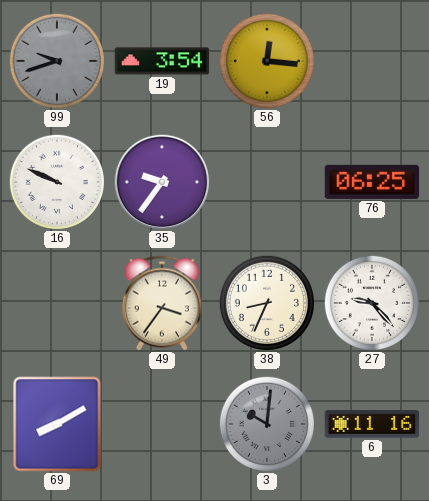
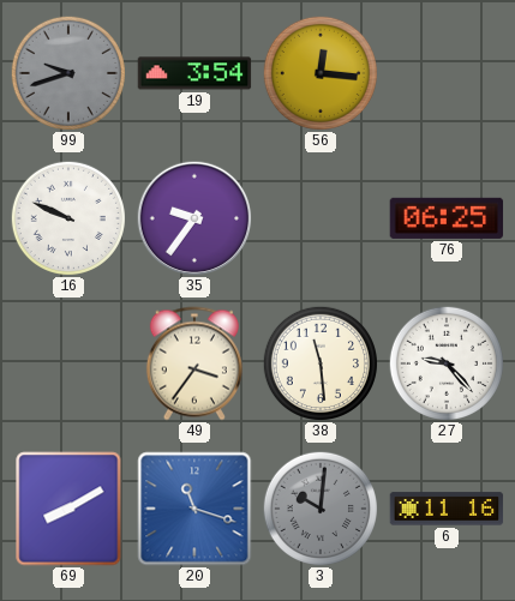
38: 8:34 -> 11:29
20: none -> 11:18
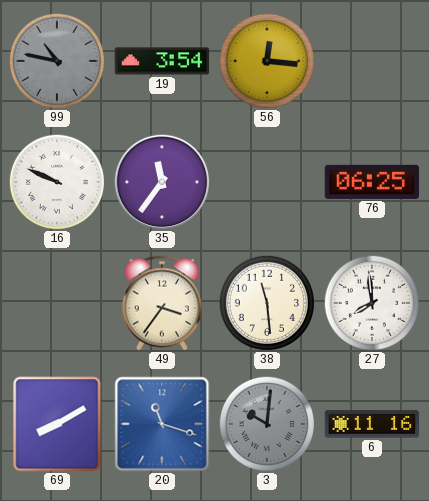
99: 9:42 -> 10:47
35: 9:36 -> 11:36
27: 9:23 -> 7:59
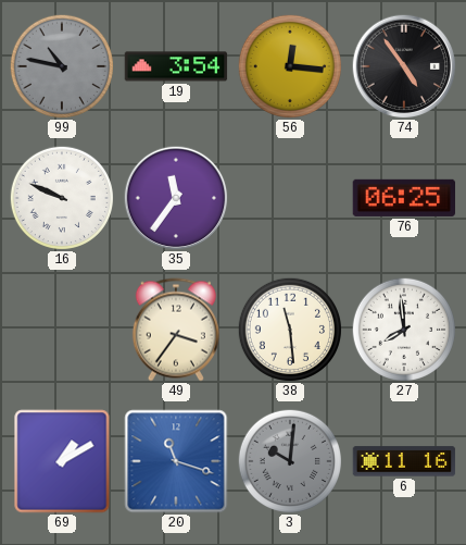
74: none -> 4:54
69: 8:10 -> 1:10
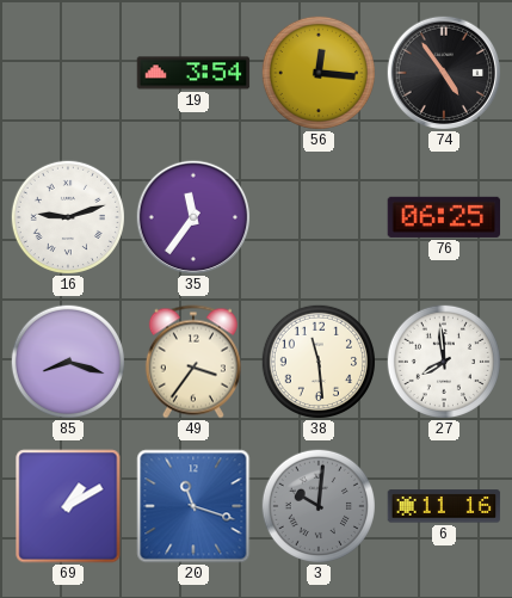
99: 10:47 -> none
16: 9:49 -> 9:12
85: none -> 8:18
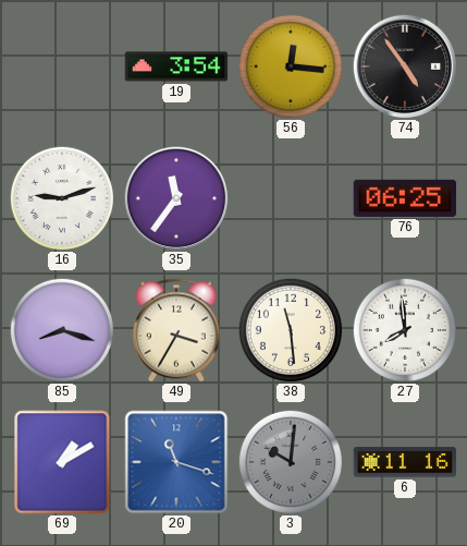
49: 3:36 -> 3:35
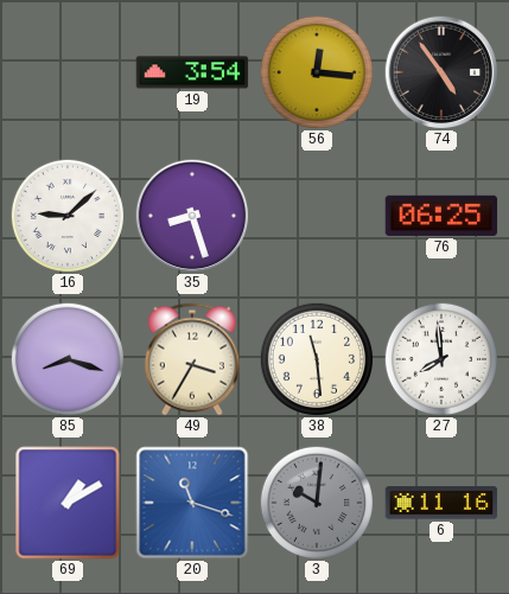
16: 9:12 -> 9:08
35: 11:36 -> 8:27
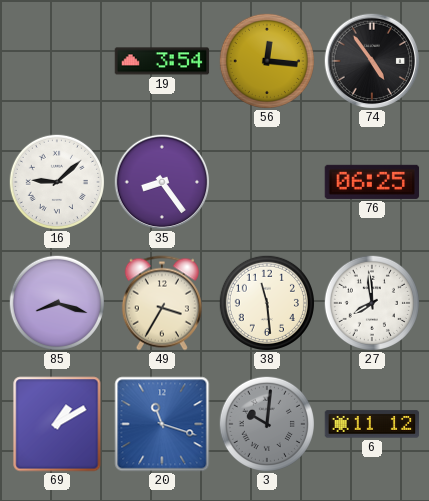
35: 8:27 -> 8:24
6: 11:16 -> 11:12
